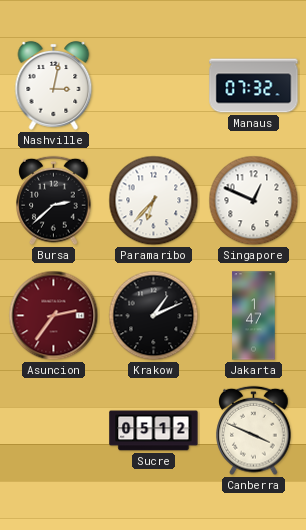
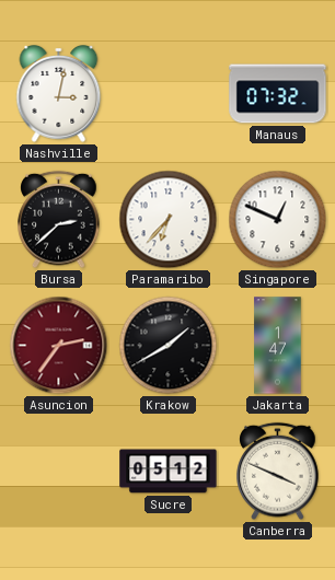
Krakow: 1:11 -> 1:40
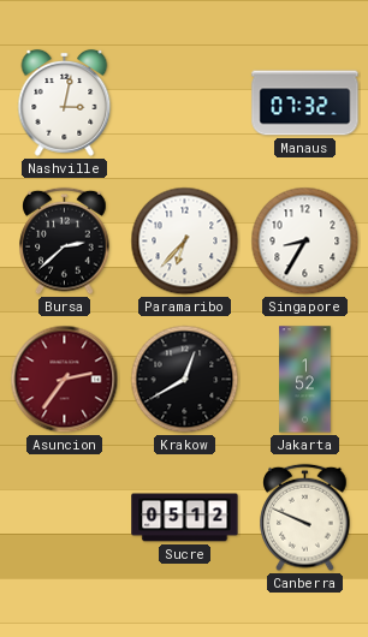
Singapore: 12:49 -> 8:35
Krakow: 1:40 -> 12:40
Jakarta: 1:47 -> 1:52
Canberra: 3:49 -> 9:49
